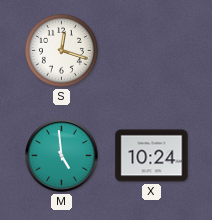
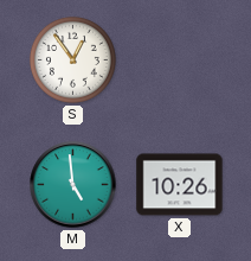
S: 12:18 -> 12:54
X: 10:24 -> 10:26
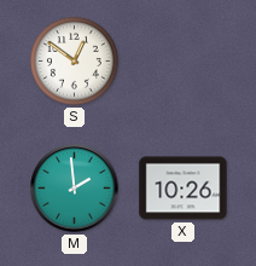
S: 12:54 -> 12:51
M: 4:59 -> 1:59
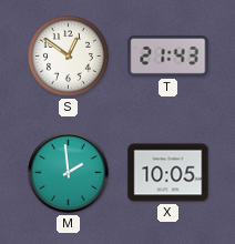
T: none -> 21:43
X: 10:26 -> 10:05
